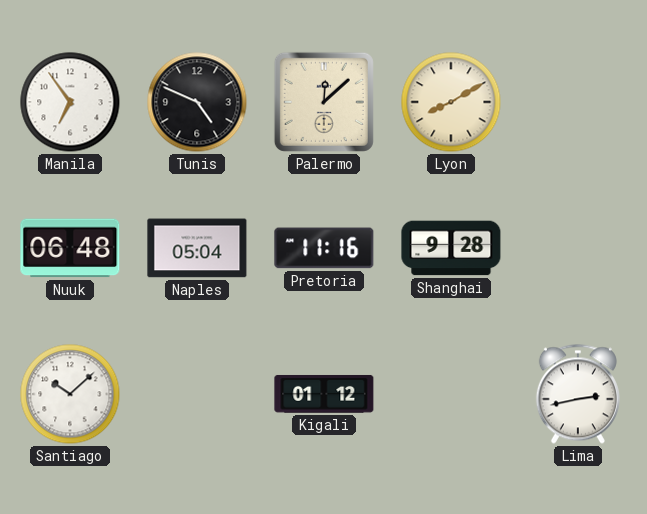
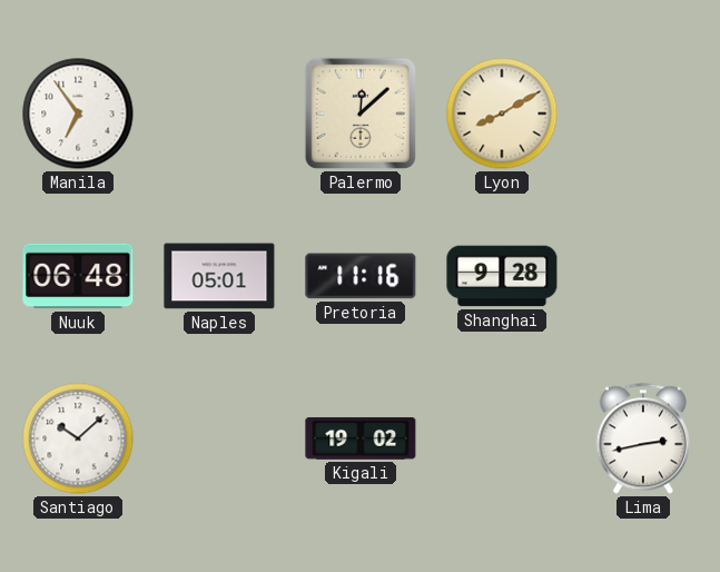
Tunis: 4:49 -> none
Naples: 05:04 -> 05:01
Kigali: 01:12 -> 19:02
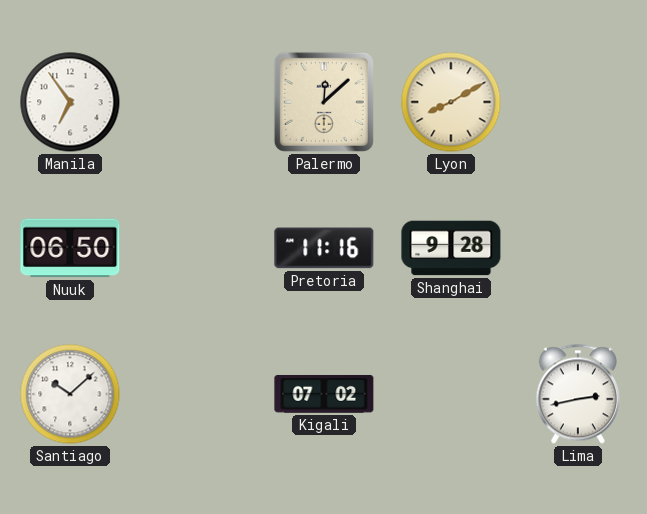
Nuuk: 06:48 -> 06:50
Naples: 05:01 -> none
Kigali: 19:02 -> 07:02
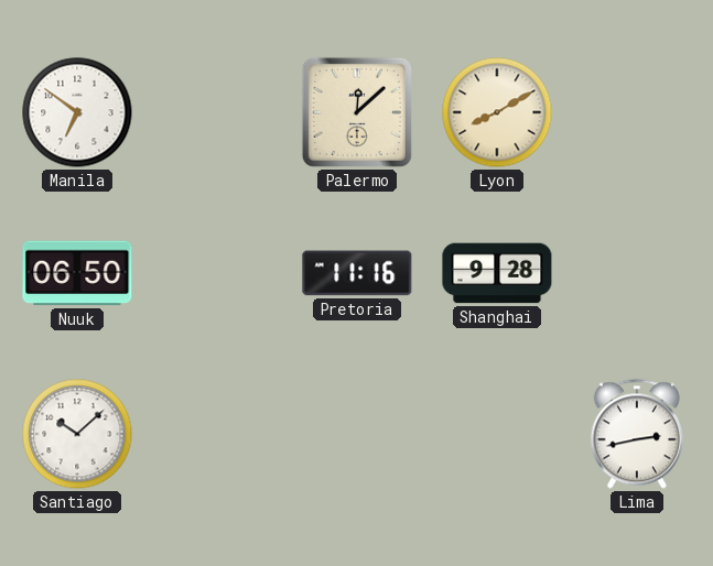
Manila: 6:54 -> 6:51
Kigali: 07:02 -> none
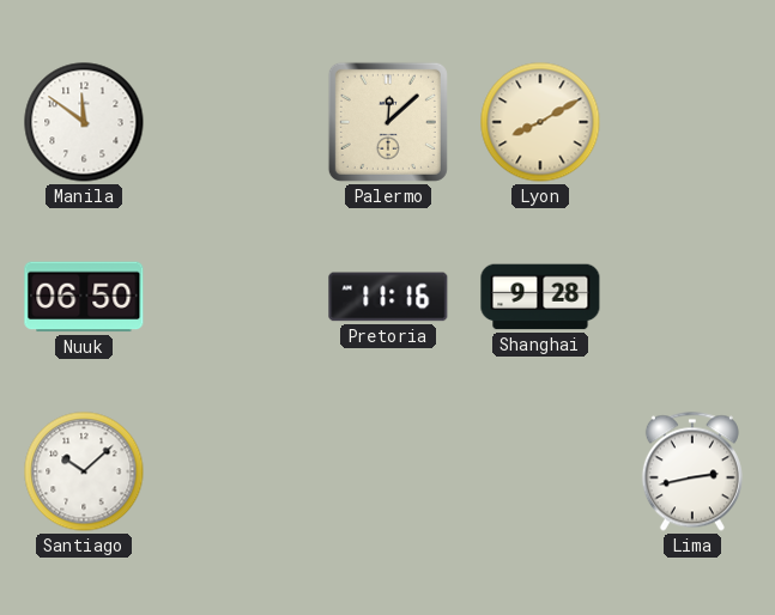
Manila: 6:51 -> 11:51
